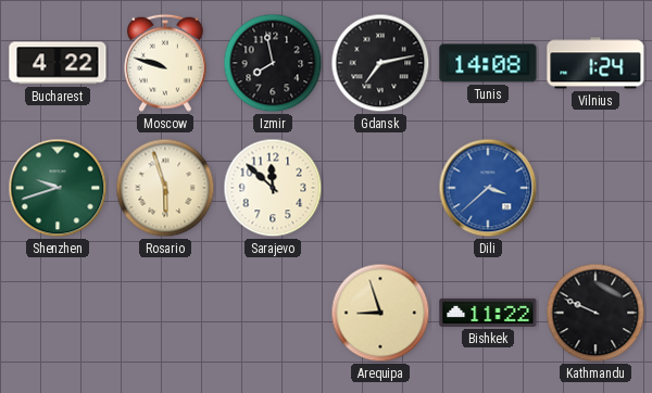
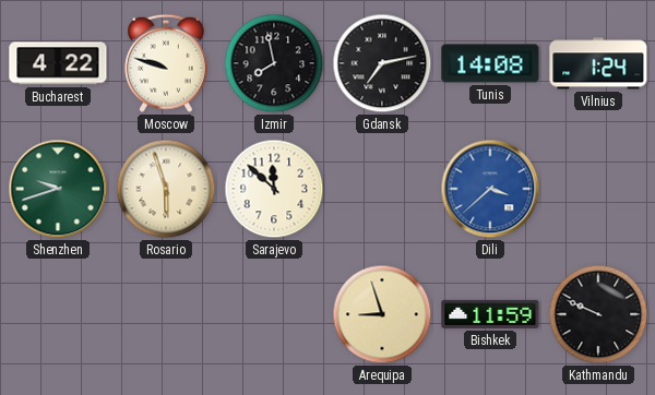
Bishkek: 11:22 -> 11:59
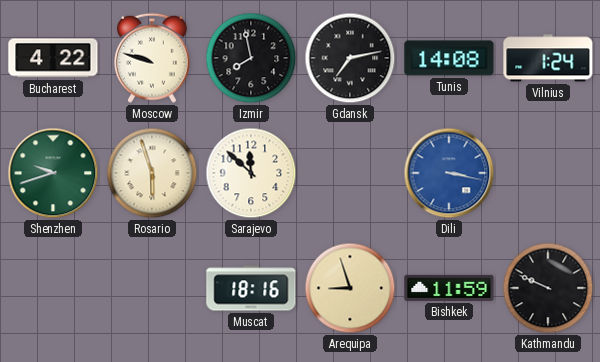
Dili: 3:38 -> 3:17
Muscat: none -> 18:16
